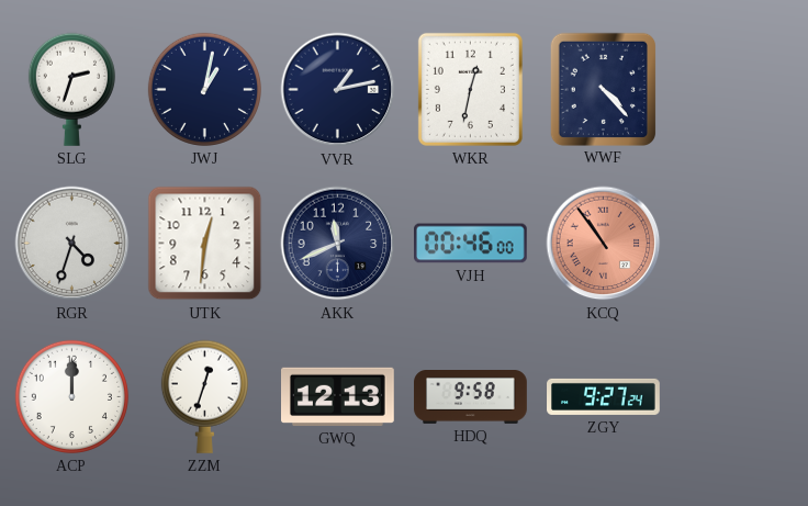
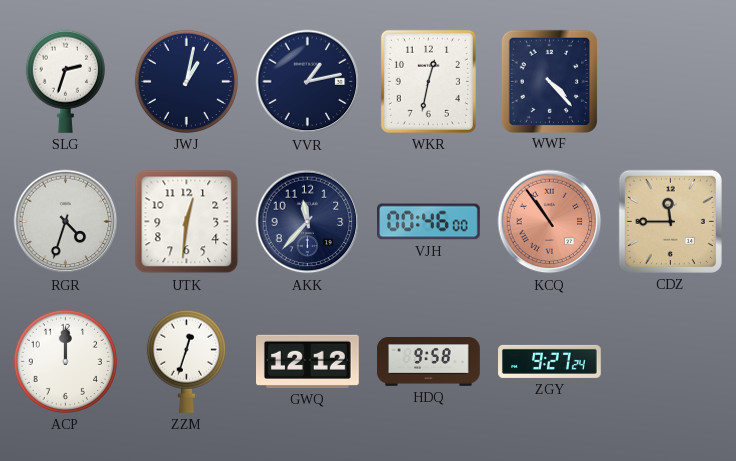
AKK: 11:41 -> 11:37
CDZ: none -> 11:45
GWQ: 12:13 -> 12:12
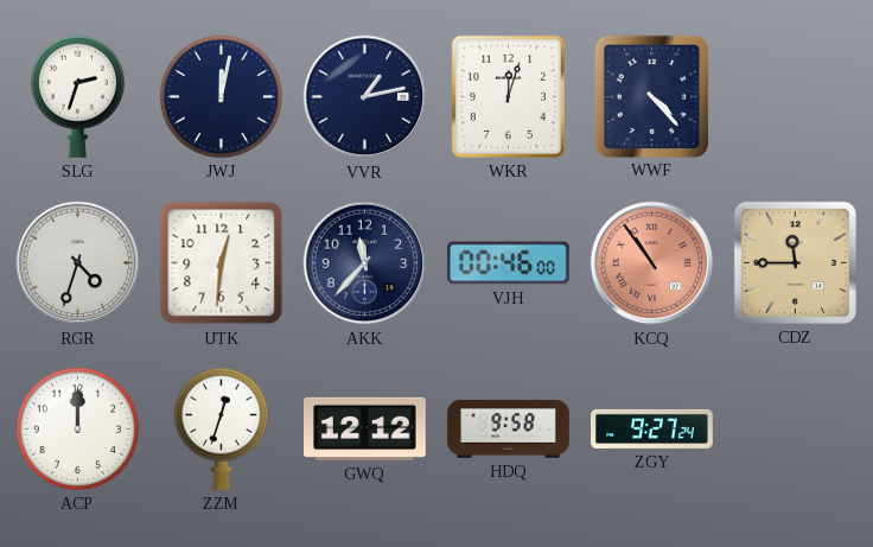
JWJ: 1:02 -> 12:02
WKR: 12:32 -> 12:03
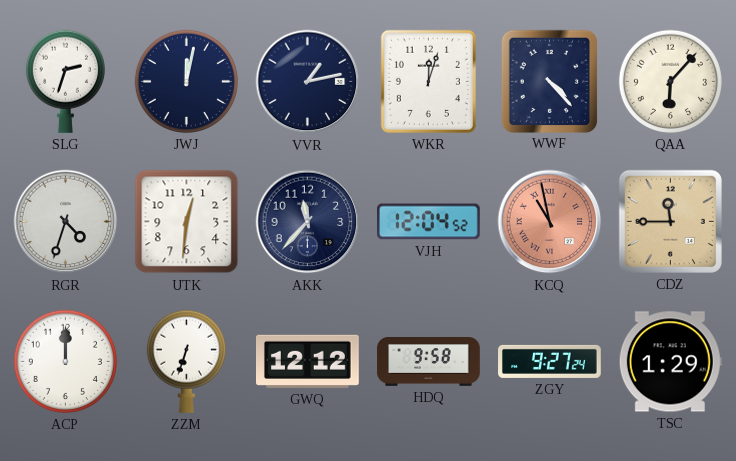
QAA: none -> 6:07
VJH: 00:46 -> 12:04
KCQ: 10:54 -> 10:58
ZZM: 12:33 -> 6:33
TSC: none -> 1:29
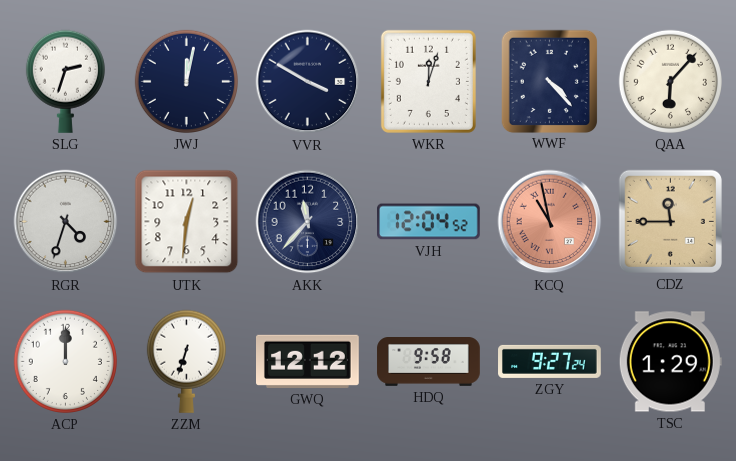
VVR: 1:13 -> 3:50
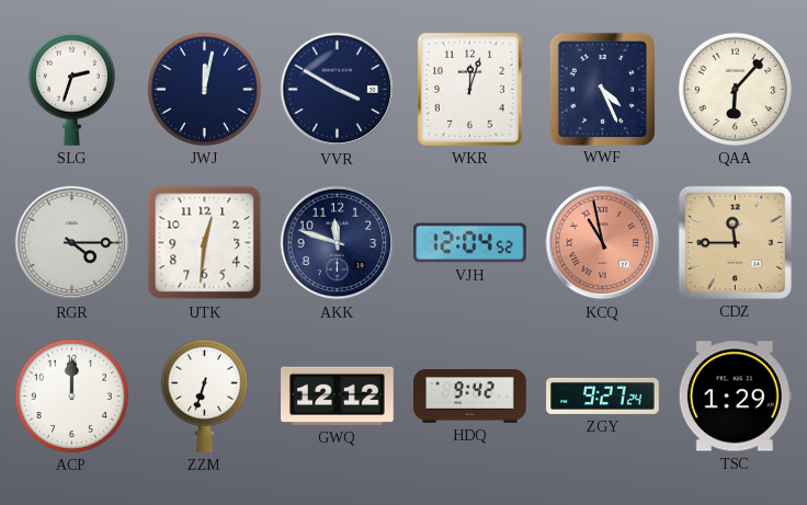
WWF: 4:23 -> 4:26
RGR: 4:33 -> 4:15
AKK: 11:37 -> 11:48
HDQ: 9:58 -> 9:42
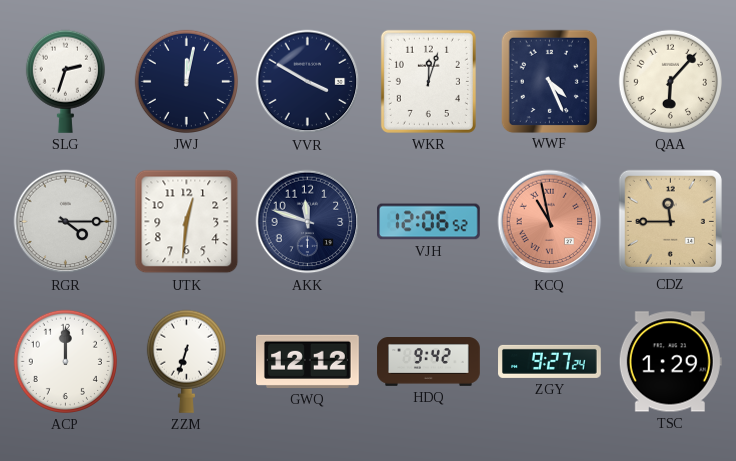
VJH: 12:04 -> 12:06
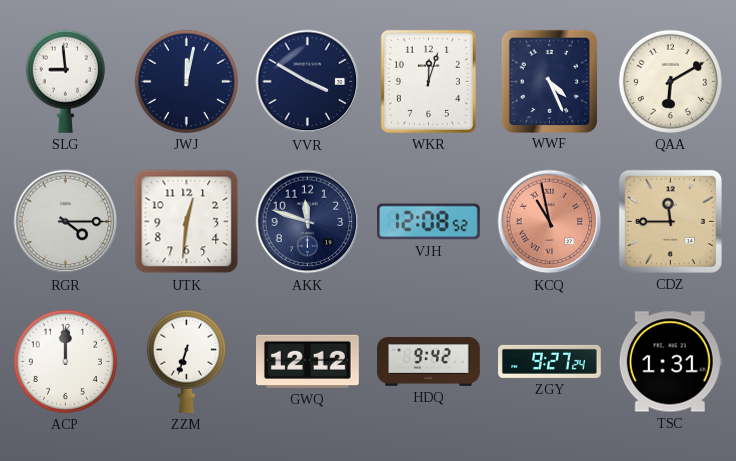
SLG: 2:33 -> 8:59
QAA: 6:07 -> 6:10
VJH: 12:06 -> 12:08
TSC: 1:29 -> 1:31
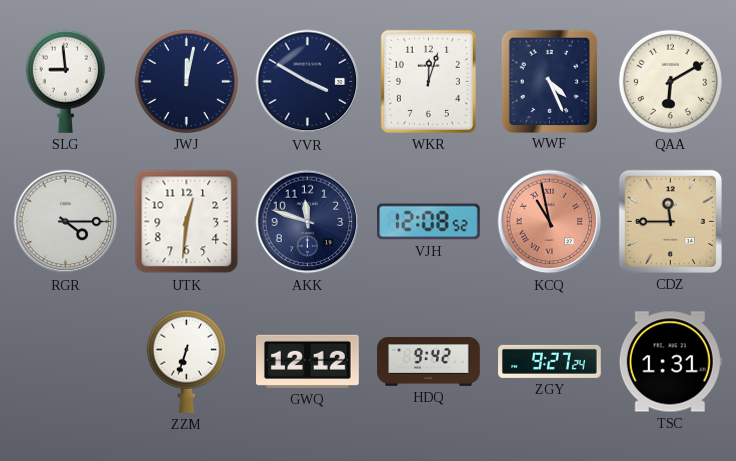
ACP: 12:00 -> none
